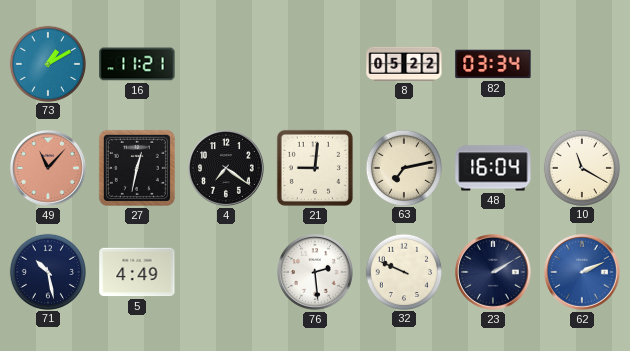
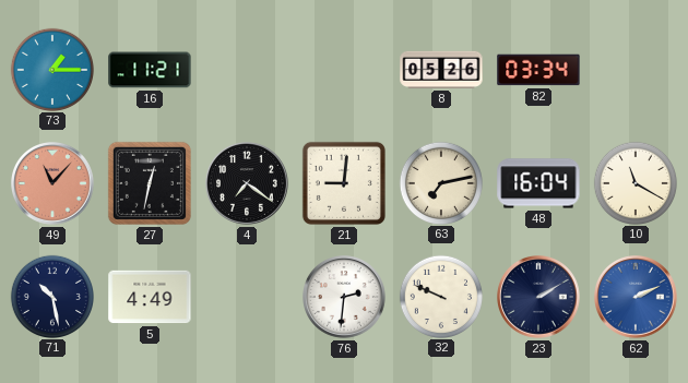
73: 1:10 -> 1:15
8: 05:22 -> 05:26
76: 2:29 -> 2:31
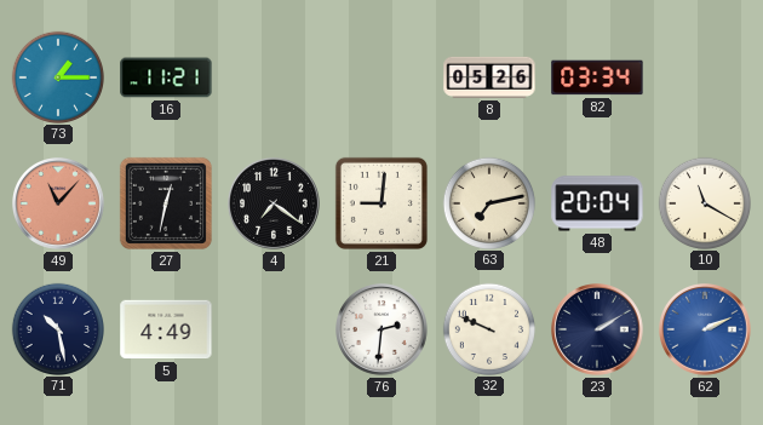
48: 16:04 -> 20:04
